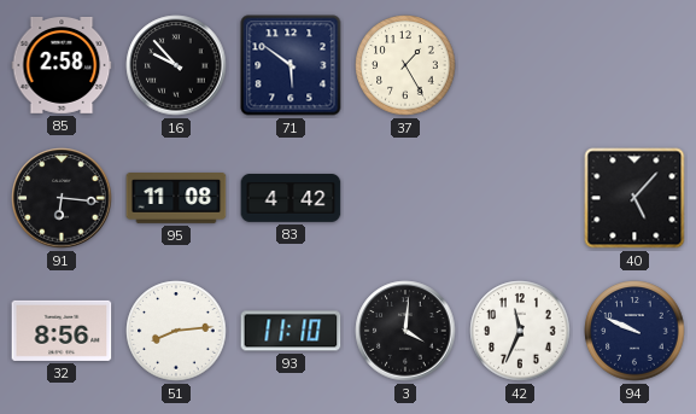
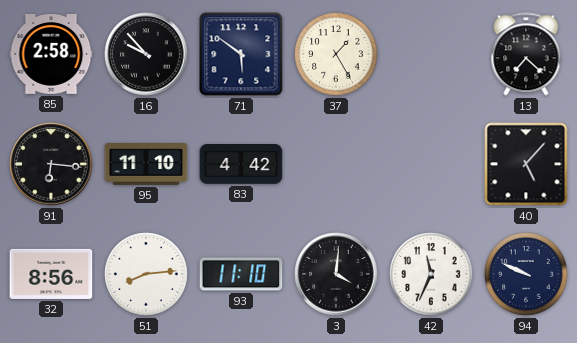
13: none -> 7:22
95: 11:08 -> 11:10
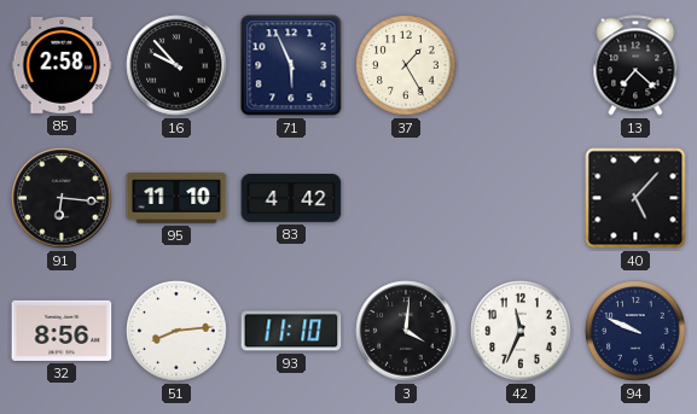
71: 5:51 -> 5:56
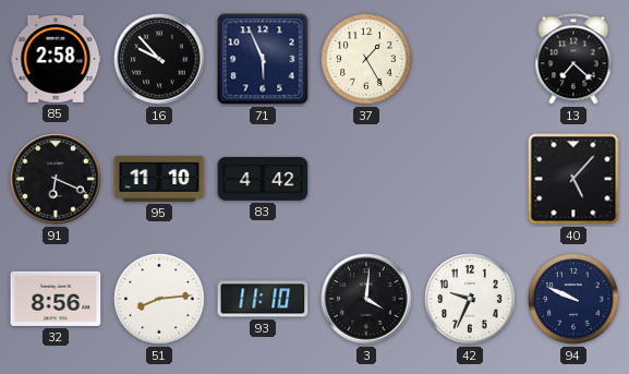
91: 6:16 -> 6:19
42: 11:34 -> 9:34
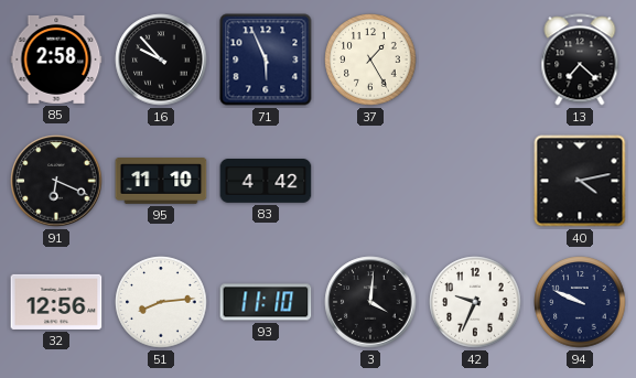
40: 5:07 -> 4:13
32: 8:56 -> 12:56
